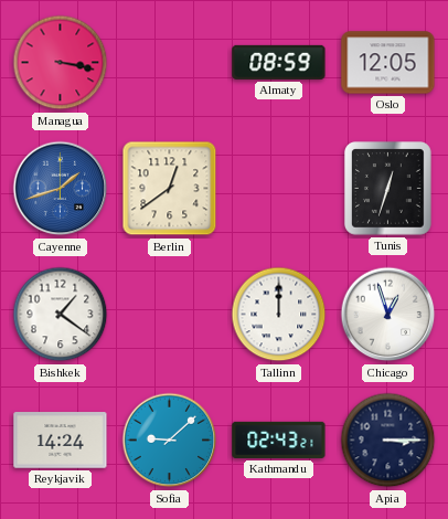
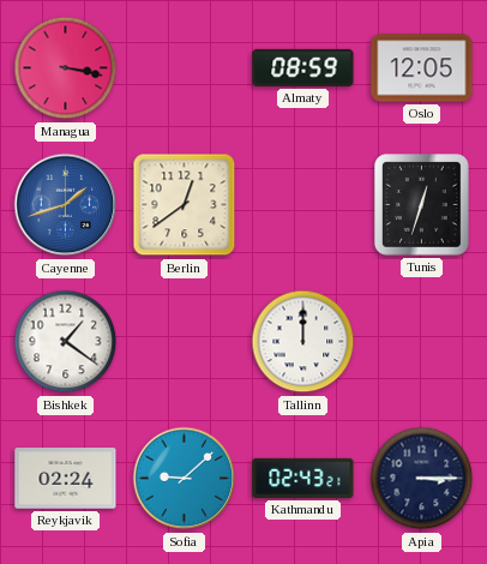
Chicago: 12:57 -> none
Reykjavik: 14:24 -> 02:24
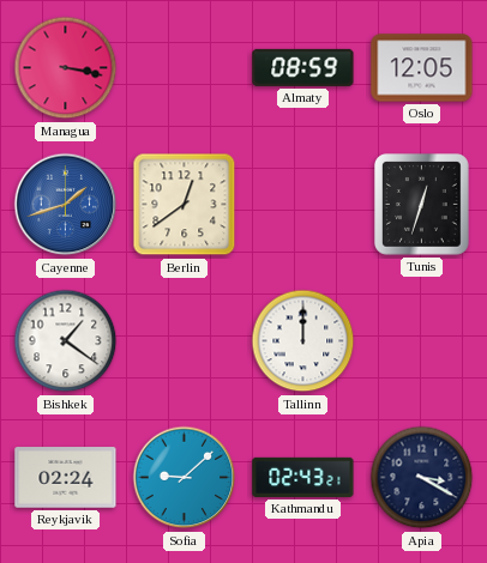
Apia: 3:15 -> 3:20
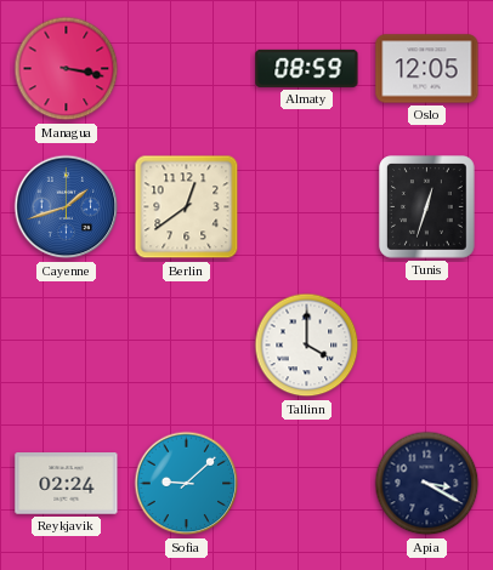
Bishkek: 1:21 -> none
Tallinn: 12:00 -> 4:00
Kathmandu: 02:43 -> none
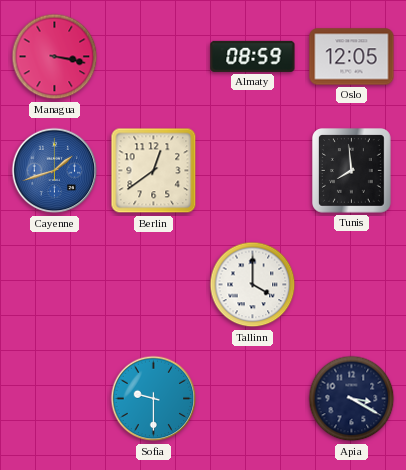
Tunis: 12:33 -> 7:59
Reykjavik: 02:24 -> none
Sofia: 9:08 -> 9:30
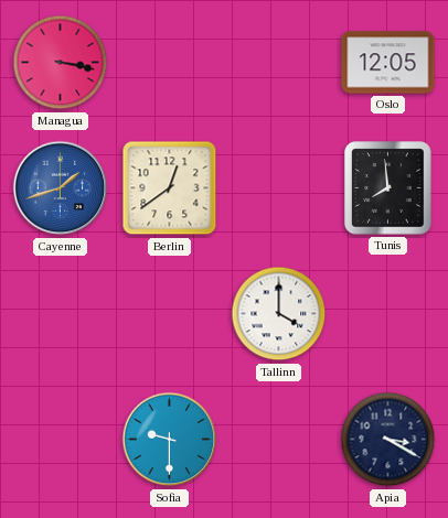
Almaty: 08:59 -> none
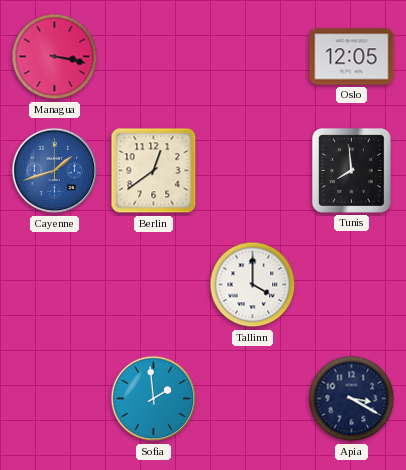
Sofia: 9:30 -> 1:59
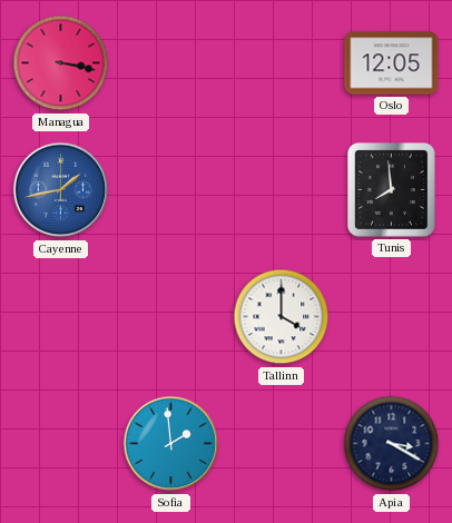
Cayenne: 1:42 -> 1:43
Berlin: 12:39 -> none
